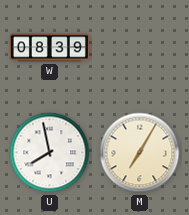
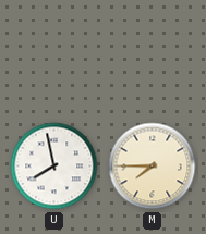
W: 08:39 -> none
M: 7:05 -> 7:45
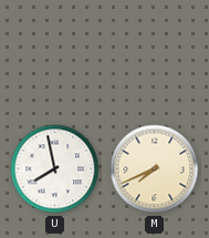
M: 7:45 -> 7:41
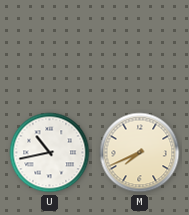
U: 7:58 -> 10:43
